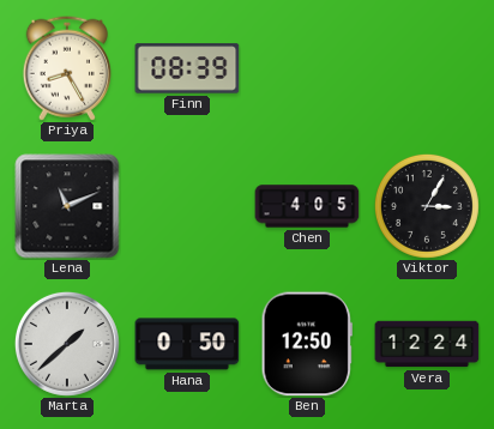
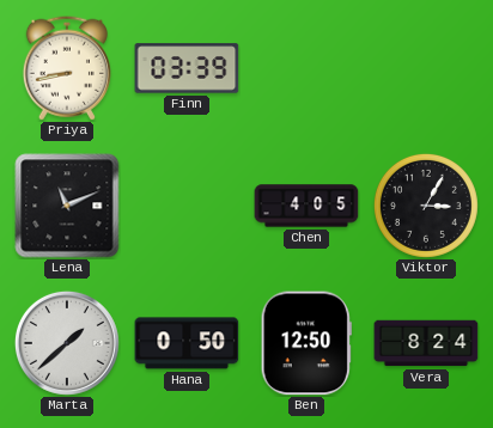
Priya: 8:25 -> 8:43
Finn: 08:39 -> 03:39
Vera: 12:24 -> 8:24
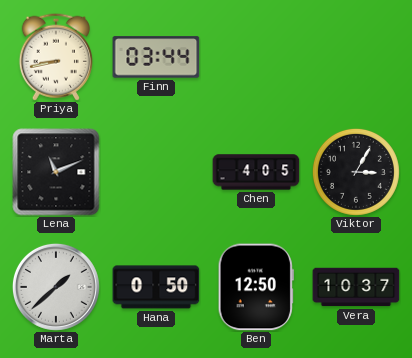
Finn: 03:39 -> 03:44
Vera: 8:24 -> 10:37
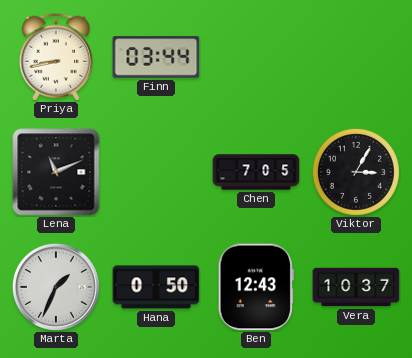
Chen: 4:05 -> 7:05
Marta: 1:38 -> 1:34
Ben: 12:50 -> 12:43
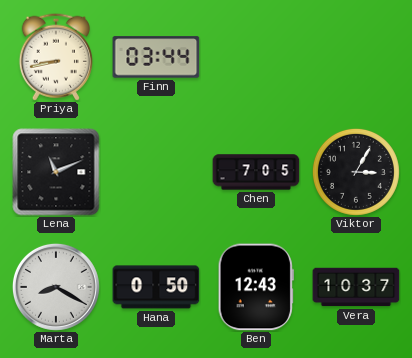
Marta: 1:34 -> 8:20
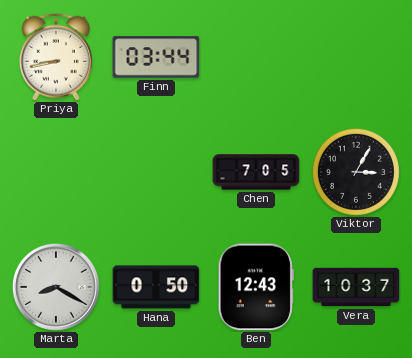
Lena: 11:11 -> none
